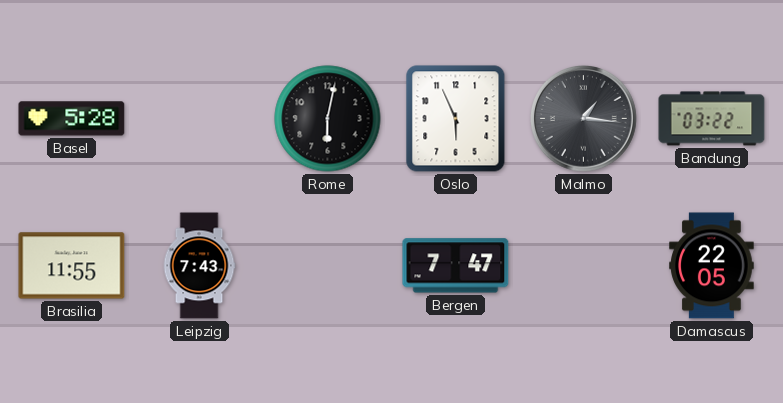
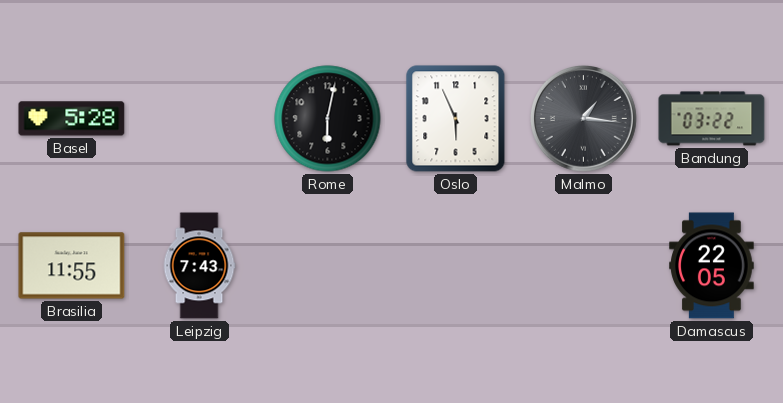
Bergen: 7:47 -> none
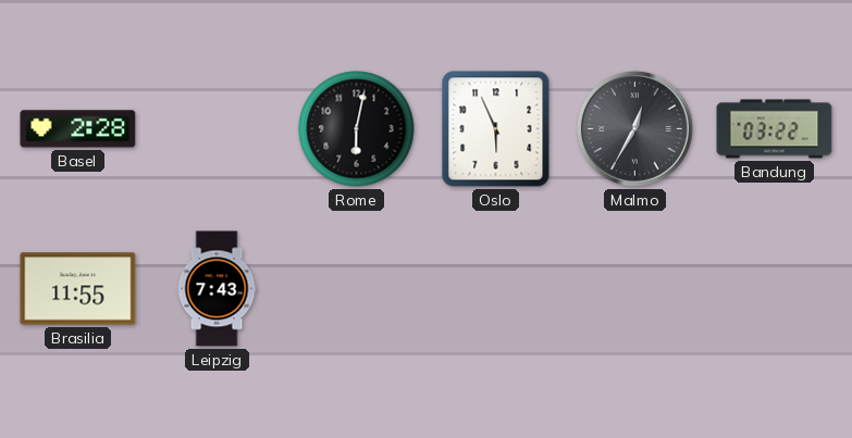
Basel: 5:28 -> 2:28
Malmo: 1:16 -> 12:35
Damascus: 22:05 -> none
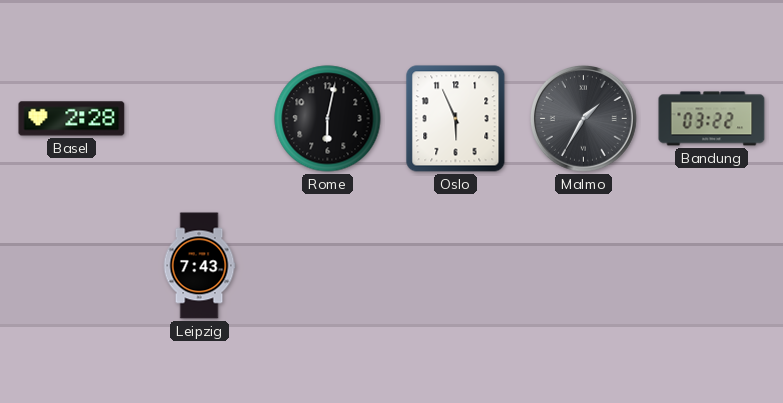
Malmo: 12:35 -> 1:35
Brasilia: 11:55 -> none
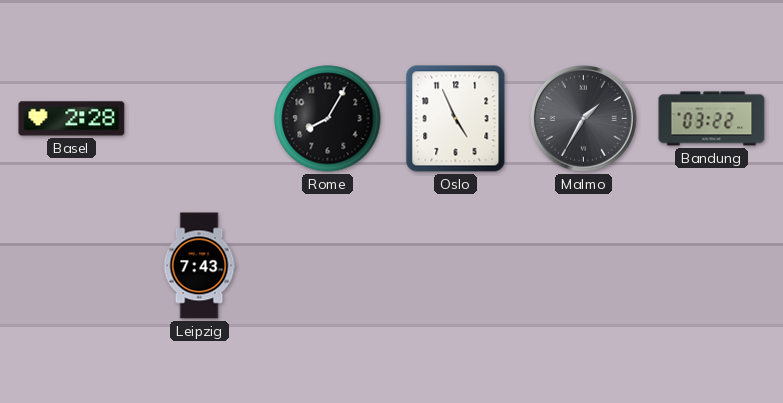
Rome: 6:02 -> 8:05
Oslo: 5:56 -> 4:56
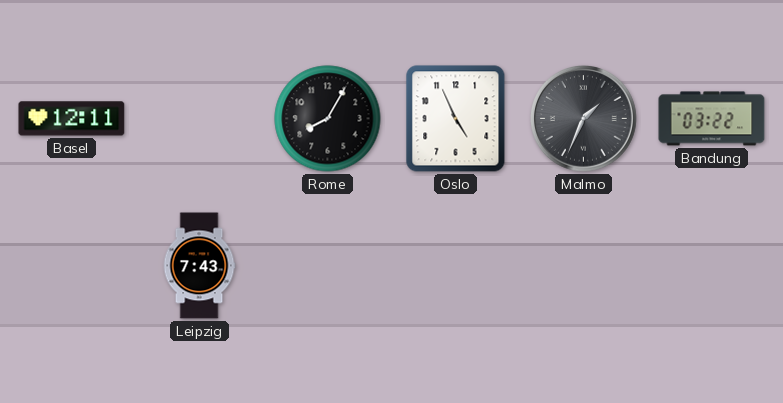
Basel: 2:28 -> 12:11
Malmo: 1:35 -> 1:34
